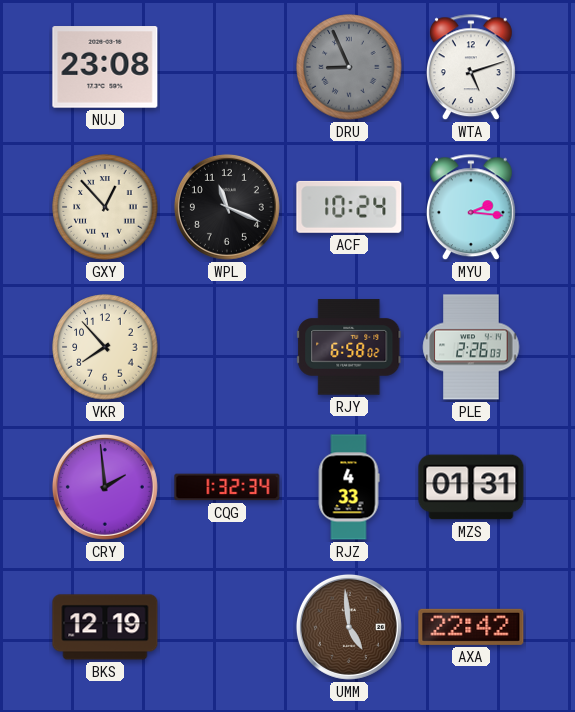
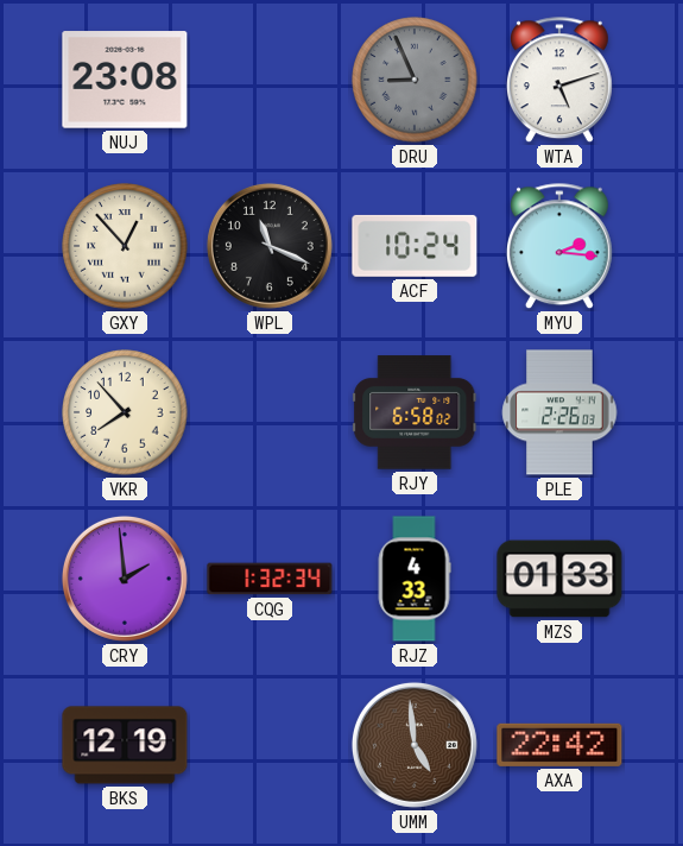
MZS: 01:31 -> 01:33
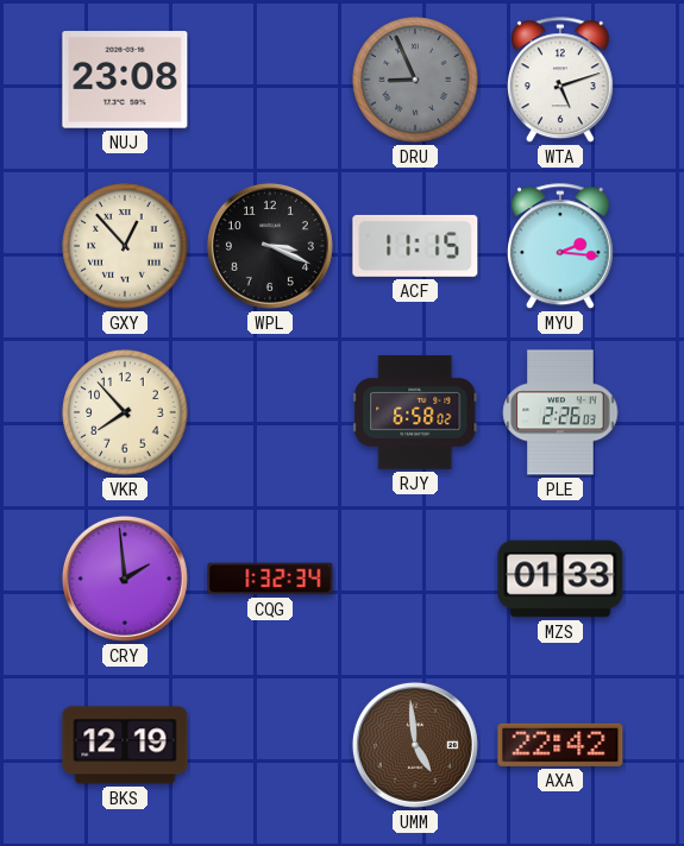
WPL: 11:19 -> 3:19
ACF: 10:24 -> 11:15
RJZ: 4:33 -> none
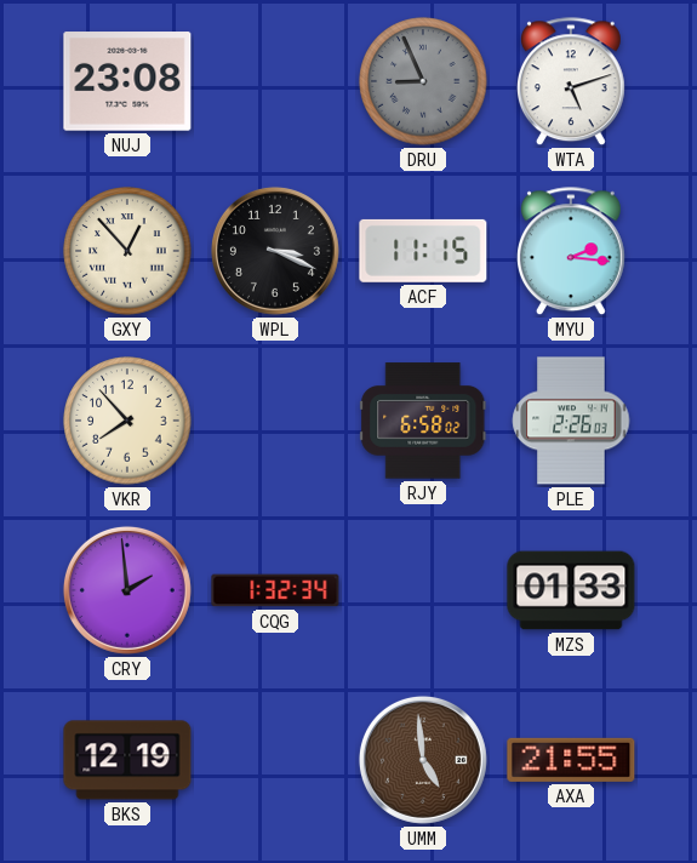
AXA: 22:42 -> 21:55
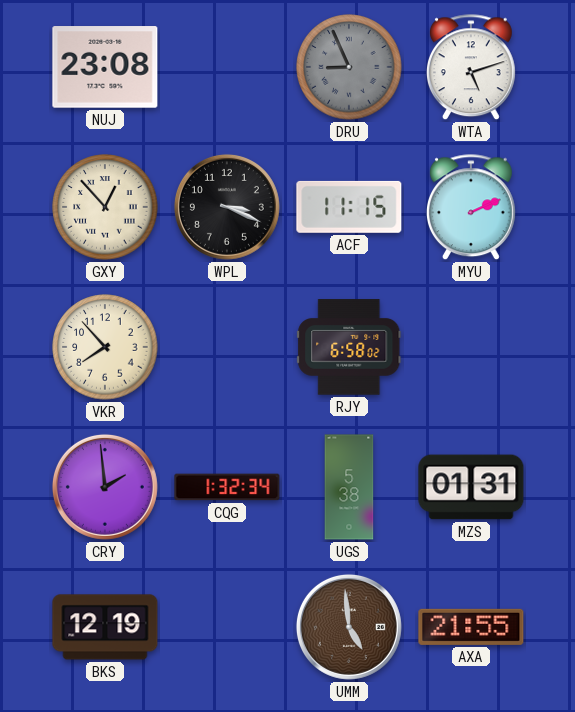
MYU: 2:16 -> 2:11
PLE: 2:26 -> none
UGS: none -> 5:38
MZS: 01:33 -> 01:31
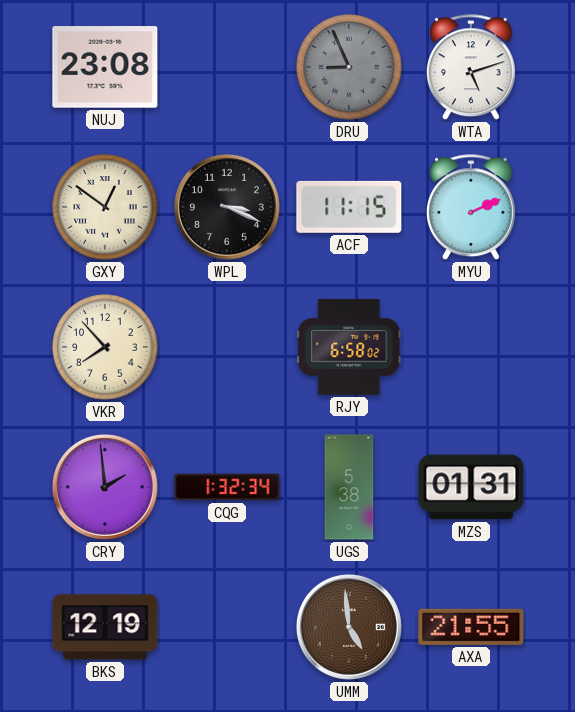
GXY: 12:53 -> 12:51
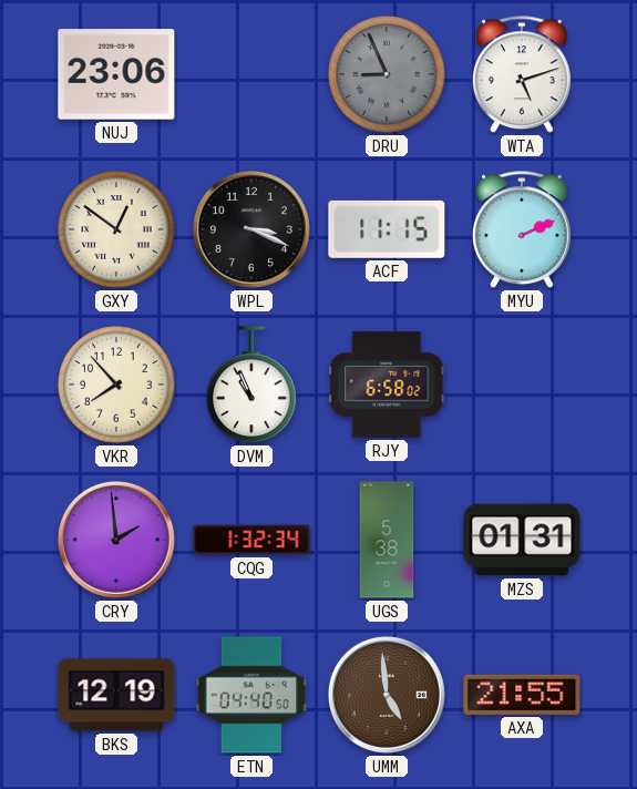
NUJ: 23:08 -> 23:06
DVM: none -> 10:56
ETN: none -> 04:40
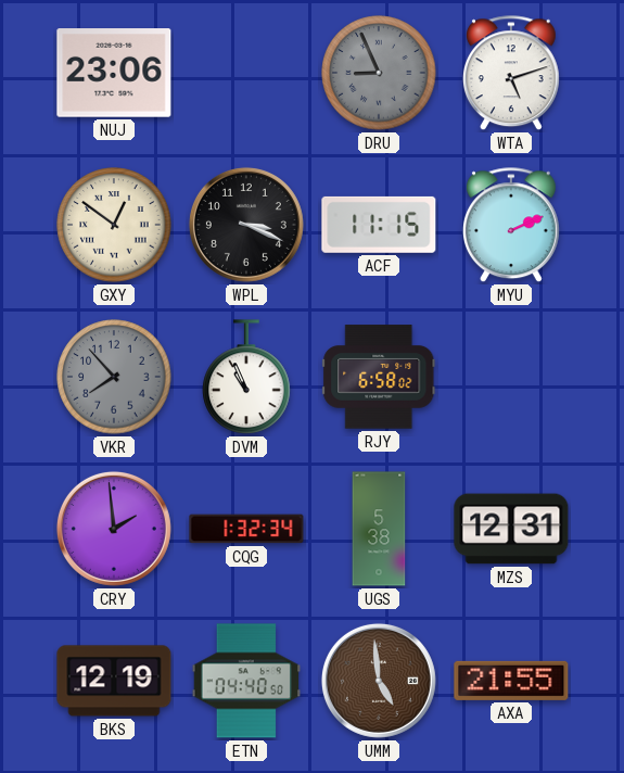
VKR dial: cream -> grey
MZS: 01:31 -> 12:31
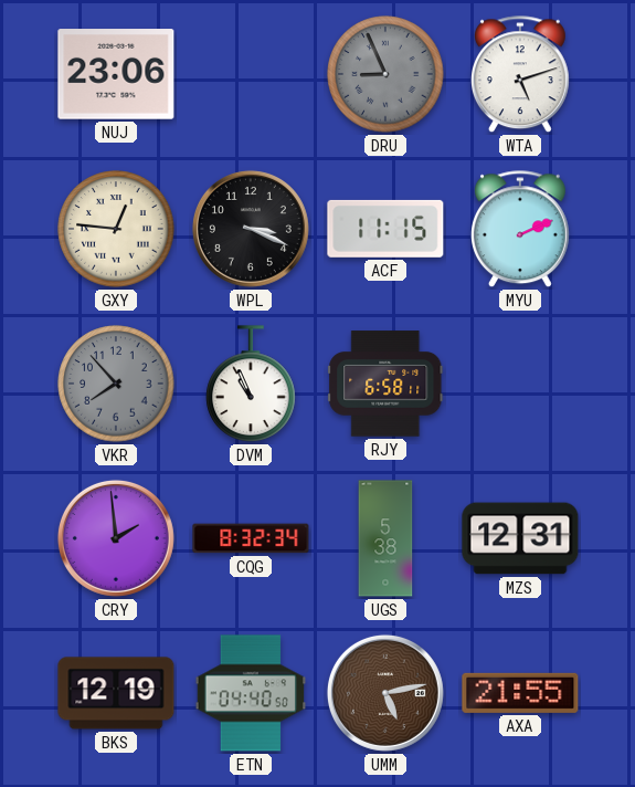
GXY: 12:51 -> 12:46
RJY: 6:58:02 -> 6:58:11
CQG: 1:32 -> 8:32
UMM: 4:59 -> 5:13
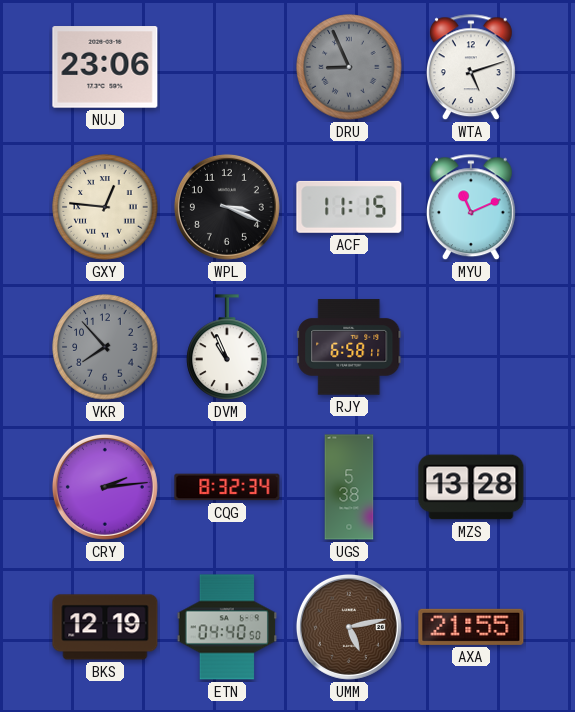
MYU: 2:11 -> 11:11
CRY: 1:59 -> 2:14
MZS: 12:31 -> 13:28
